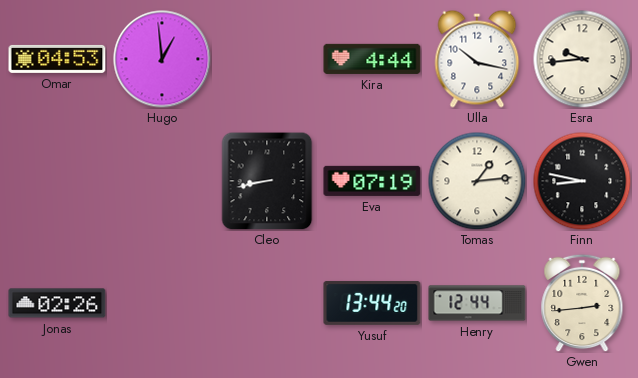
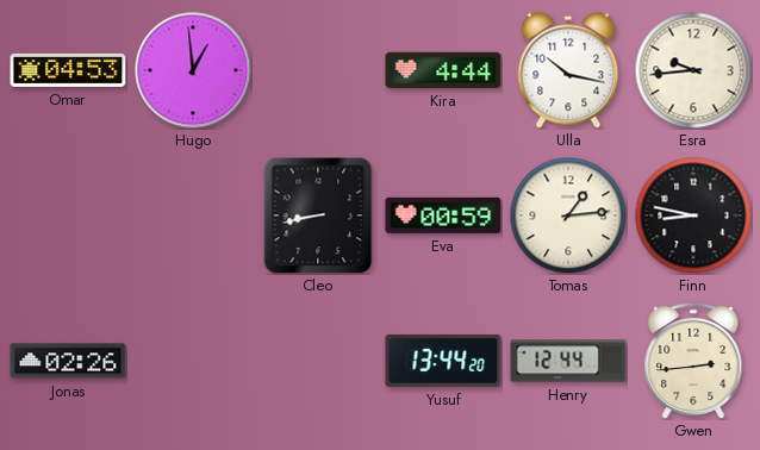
Eva: 07:19 -> 00:59
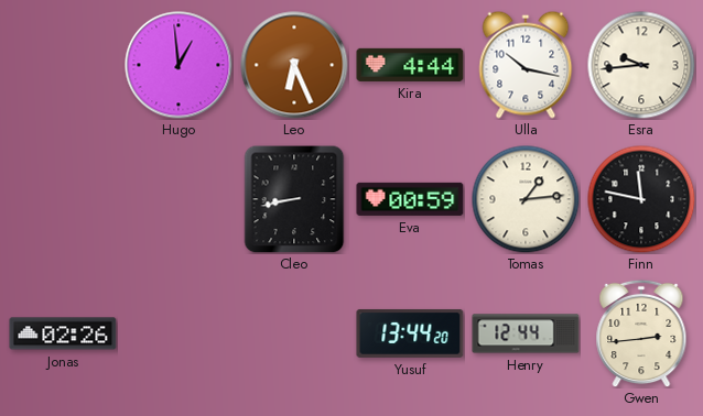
Omar: 04:53 -> none
Leo: none -> 6:26
Finn: 8:47 -> 11:47
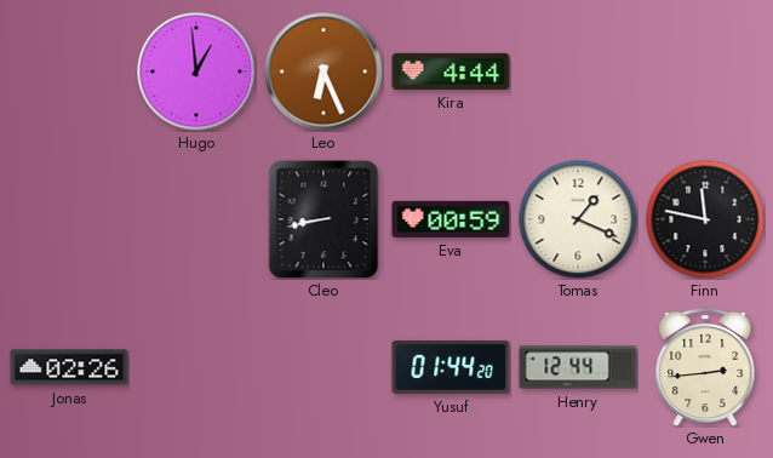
Ulla: 10:17 -> none
Esra: 9:44 -> none
Tomas: 1:14 -> 1:19
Yusuf: 13:44 -> 01:44
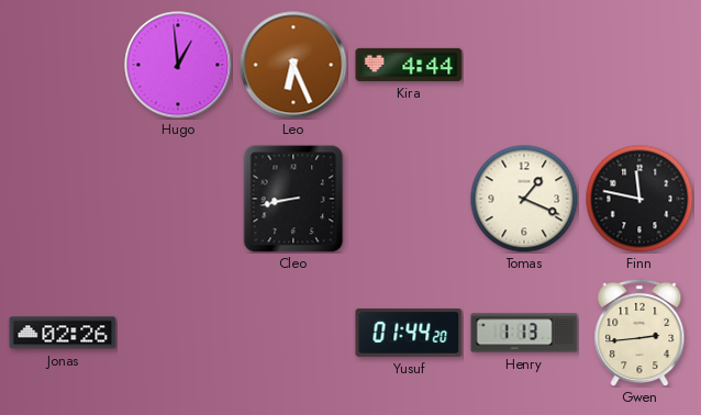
Eva: 00:59 -> none
Henry: 12:44 -> 1:13
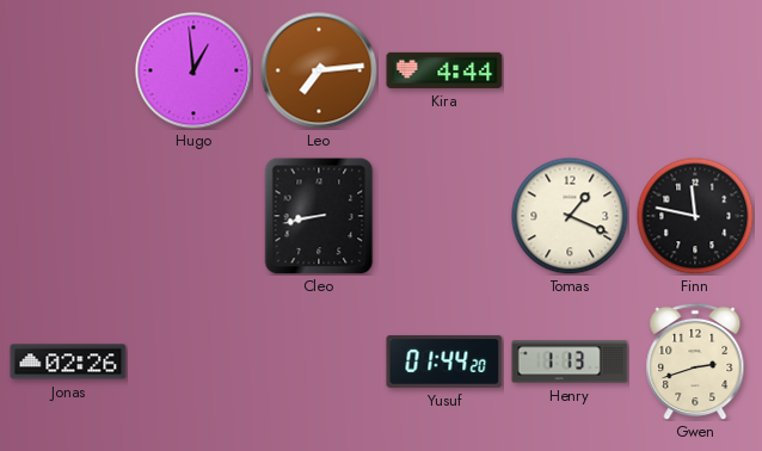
Leo: 6:26 -> 7:14
Gwen: 2:44 -> 2:42
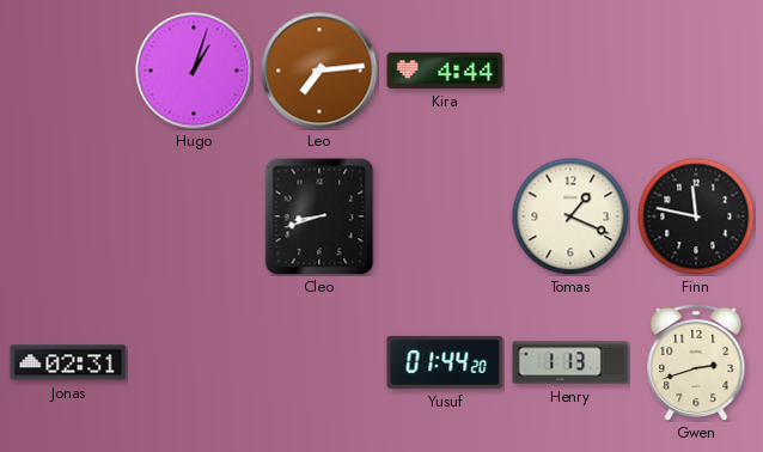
Hugo: 12:59 -> 1:03
Cleo: 8:43 -> 8:42
Jonas: 02:26 -> 02:31
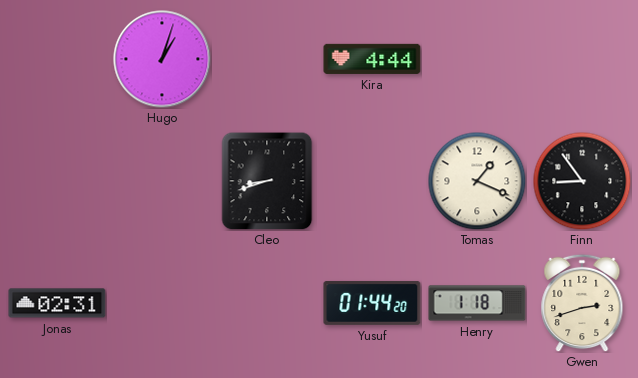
Leo: 7:14 -> none
Finn: 11:47 -> 8:54
Henry: 1:13 -> 1:18
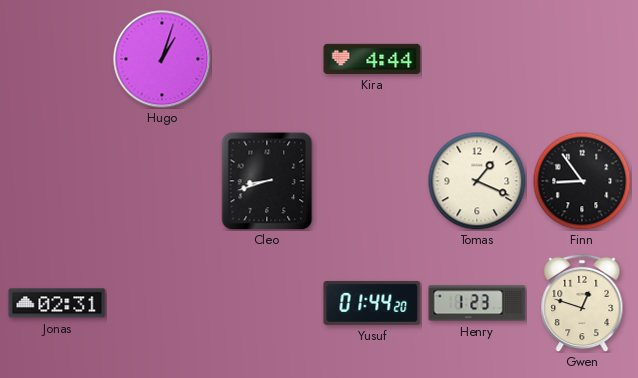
Henry: 1:18 -> 1:23
Gwen: 2:42 -> 12:48
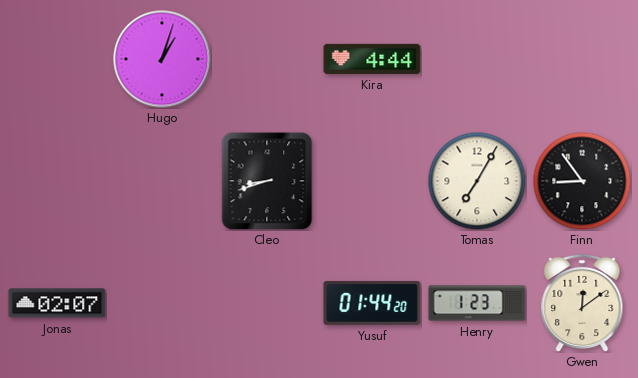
Tomas: 1:19 -> 7:05
Jonas: 02:31 -> 02:07
Gwen: 12:48 -> 12:09
